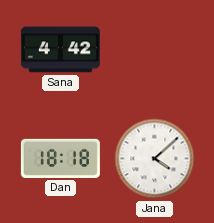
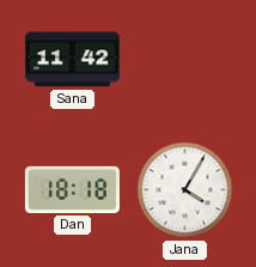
Sana: 4:42 -> 11:42
Jana: 4:08 -> 4:05
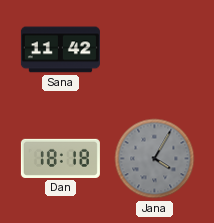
Jana dial: white -> grey
